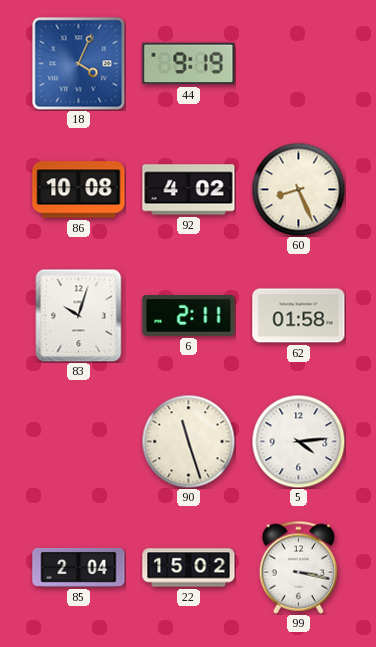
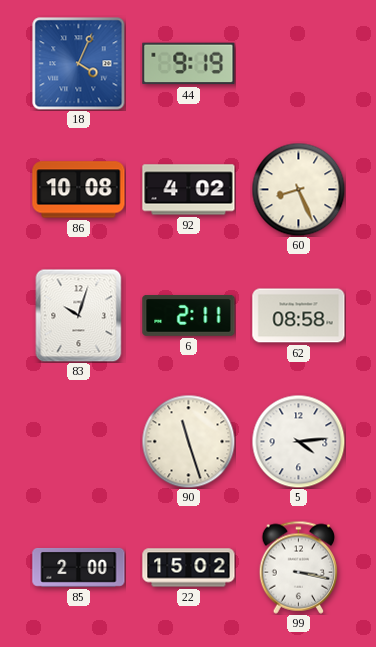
62: 01:58 -> 08:58
85: 2:04 -> 2:00
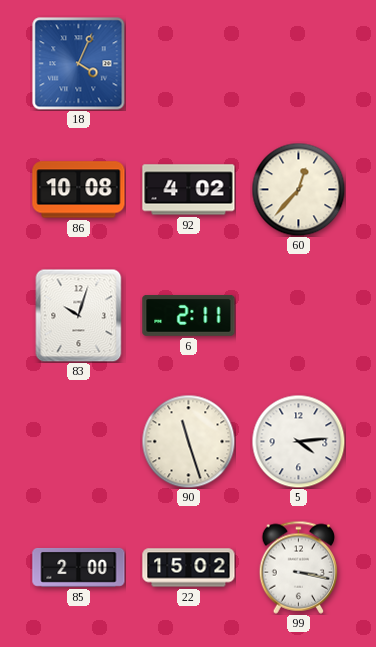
44: 9:19 -> none
60: 8:26 -> 12:37
62: 08:58 -> none
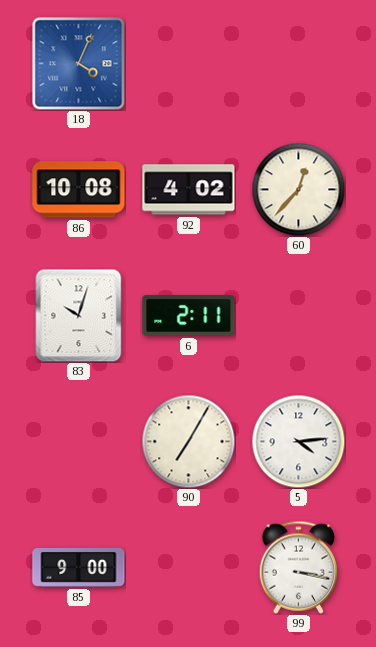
90: 11:27 -> 7:05
85: 2:00 -> 9:00
22: 15:02 -> none
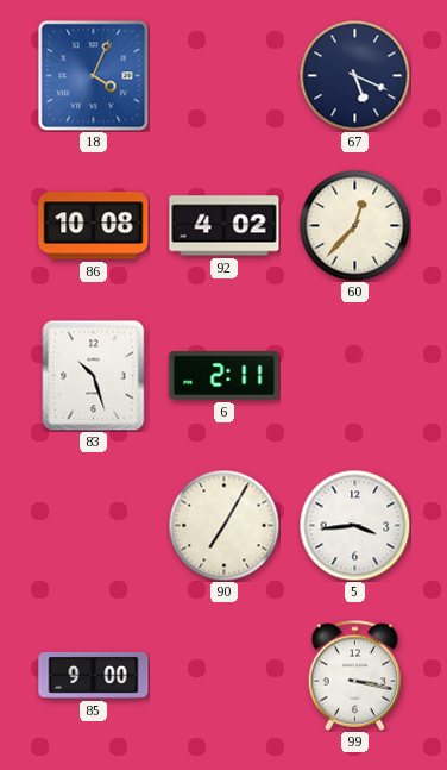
67: none -> 5:19
83: 10:03 -> 10:27
5: 4:14 -> 3:44
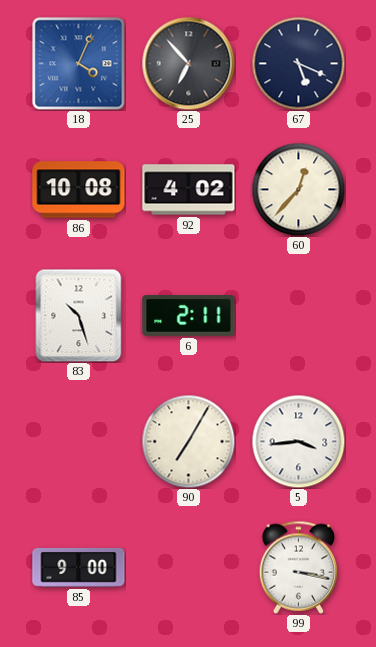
25: none -> 6:53
